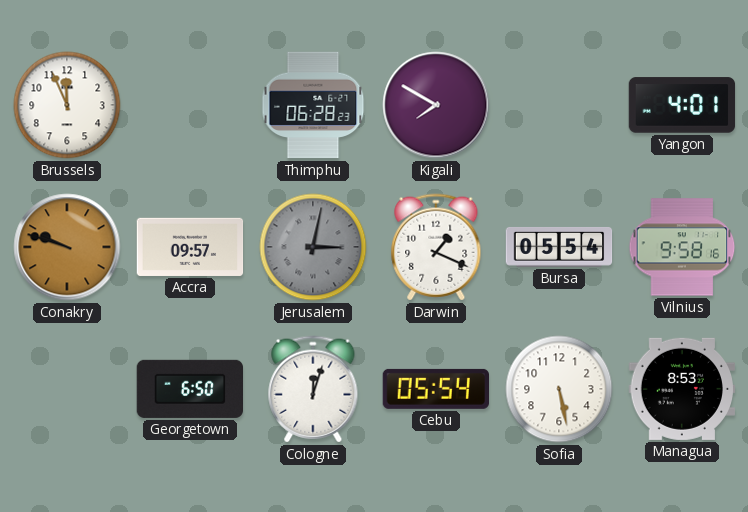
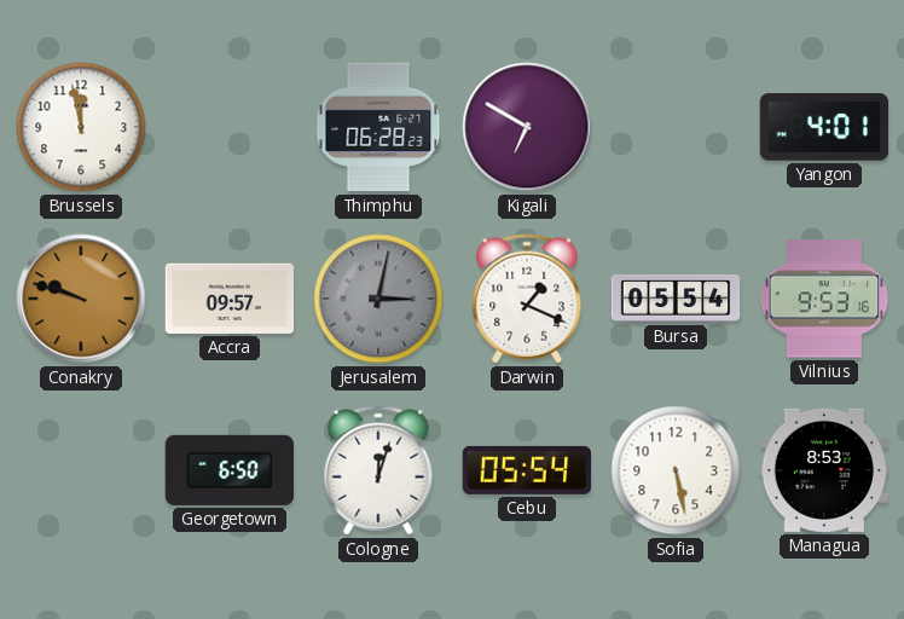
Brussels: 11:56 -> 11:58
Kigali: 7:50 -> 6:50
Vilnius: 9:58 -> 9:53
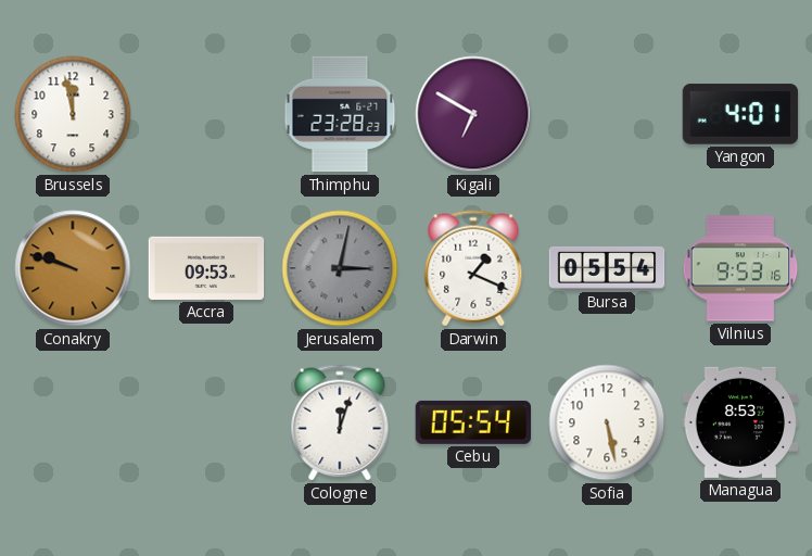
Thimphu: 06:28 -> 23:28
Accra: 09:57 -> 09:53
Georgetown: 6:50 -> none
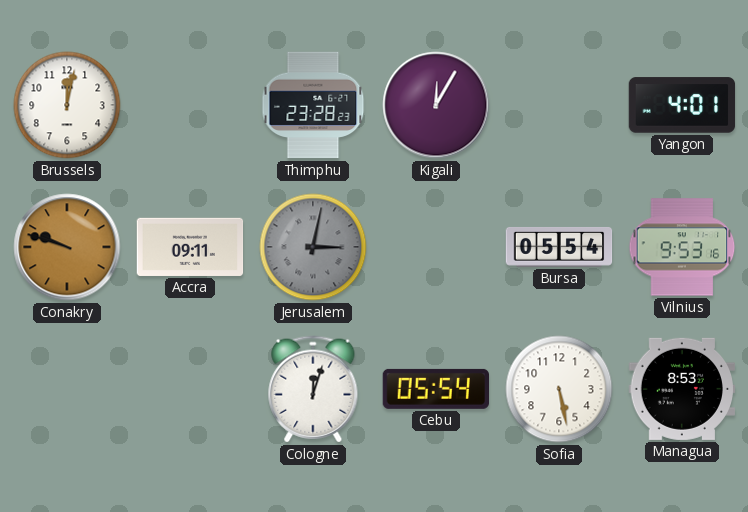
Brussels: 11:58 -> 12:02
Kigali: 6:50 -> 12:05
Accra: 09:53 -> 09:11
Darwin: 1:19 -> none
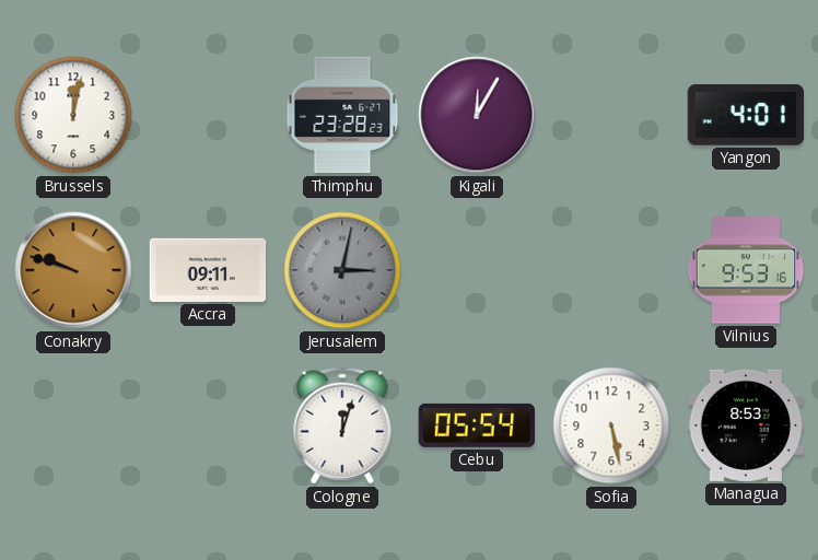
Bursa: 05:54 -> none
